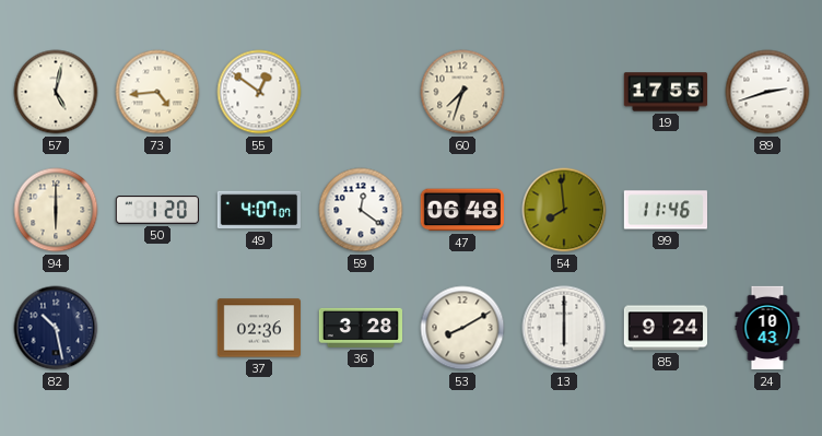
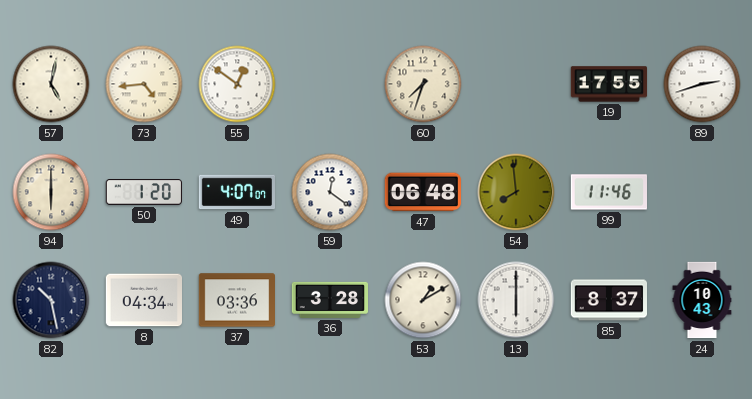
8: none -> 04:34
37: 02:36 -> 03:36
53: 8:10 -> 1:10
85: 9:24 -> 8:37
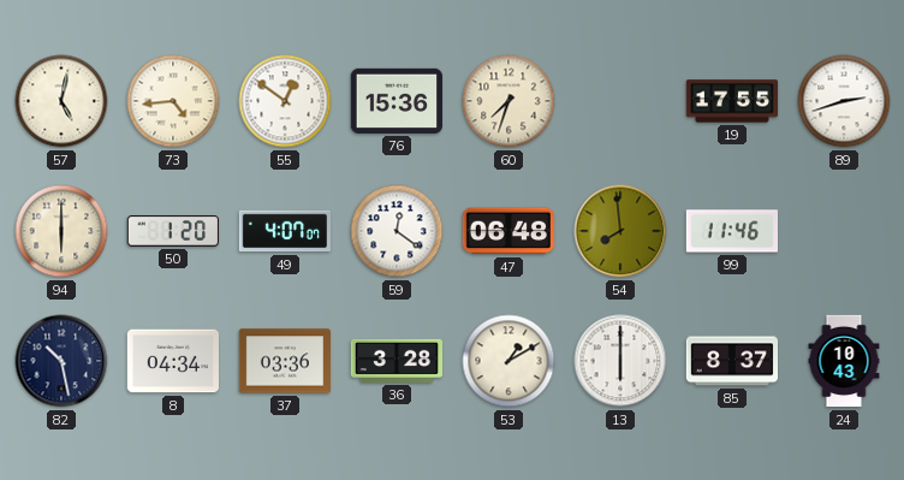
76: none -> 15:36
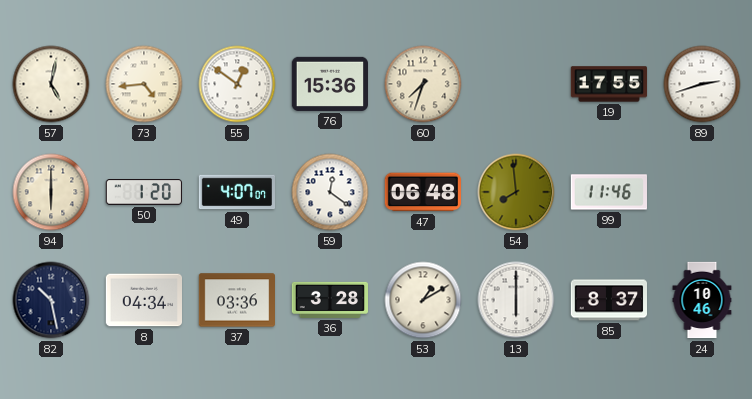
24: 10:43 -> 10:46
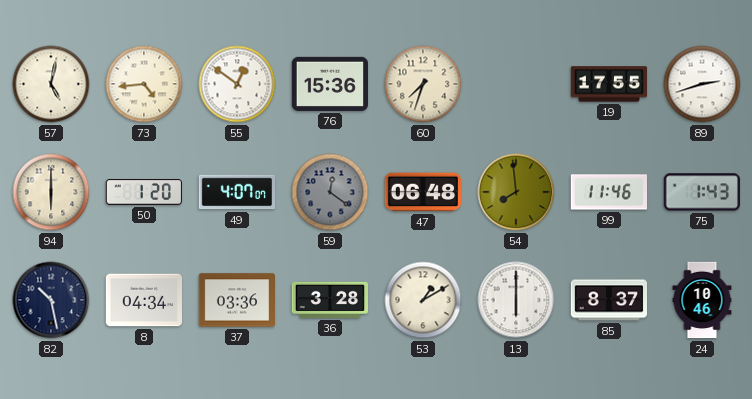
59 dial: white -> grey
75: none -> 1:43
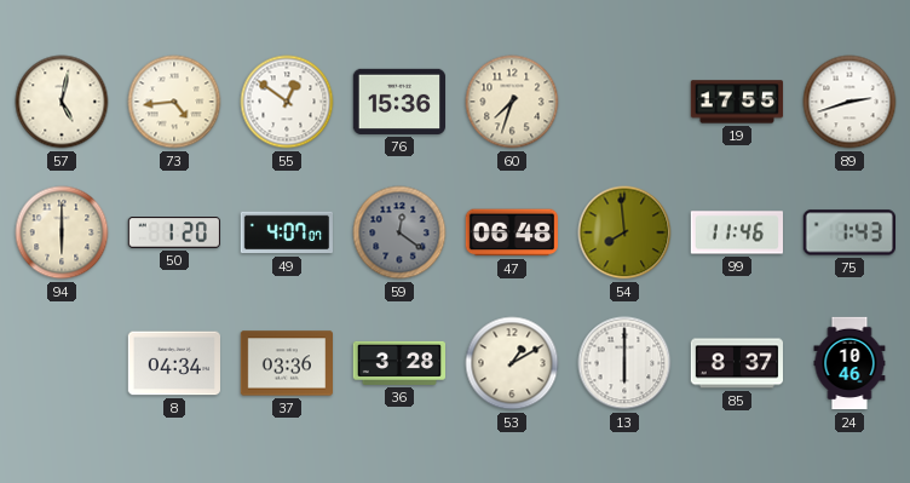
82: 10:28 -> none
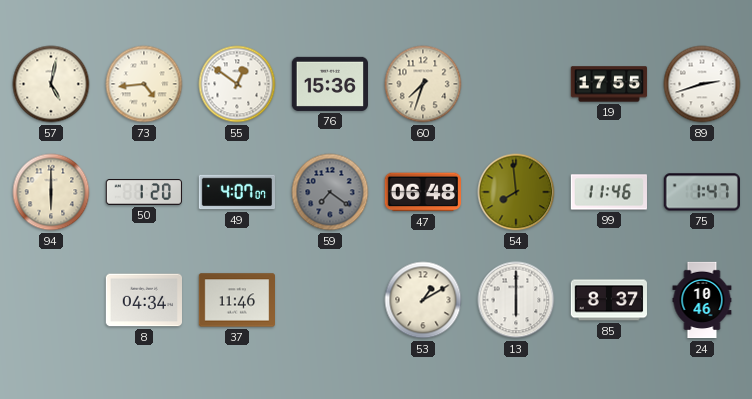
59: 12:21 -> 7:21
75: 1:43 -> 1:47
37: 03:36 -> 11:46
36: 3:28 -> none
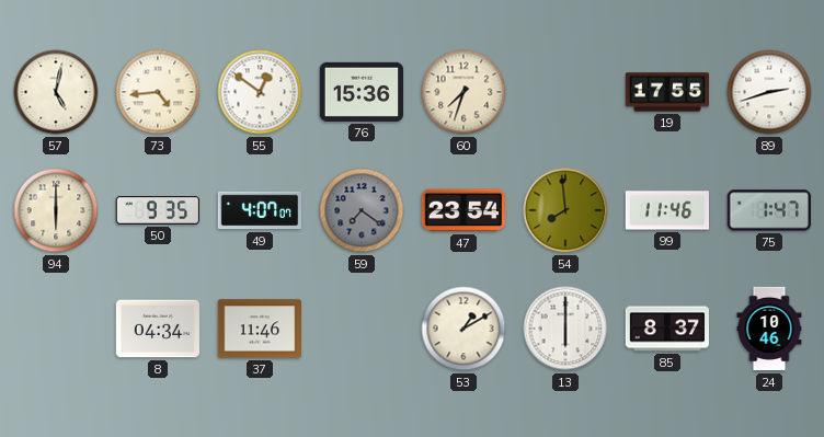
50: 1:20 -> 9:35
47: 06:48 -> 23:54
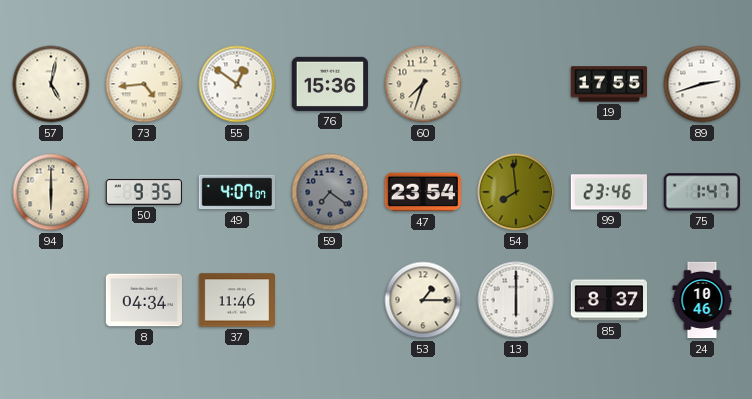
99: 11:46 -> 23:46
53: 1:10 -> 1:15
